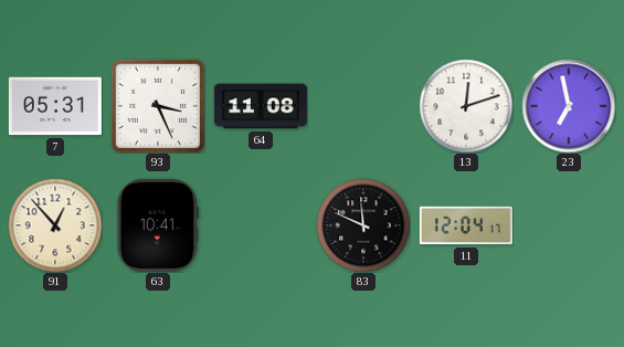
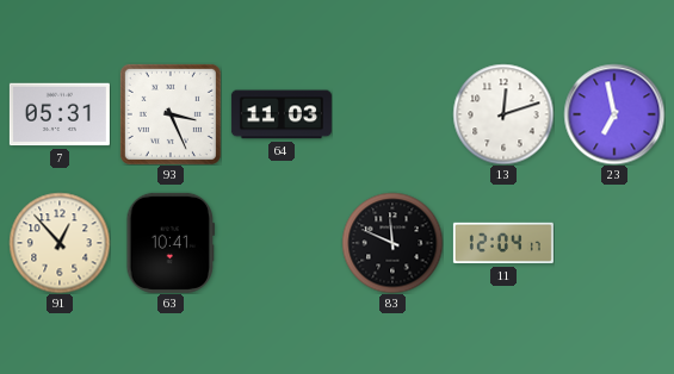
64: 11:08 -> 11:03
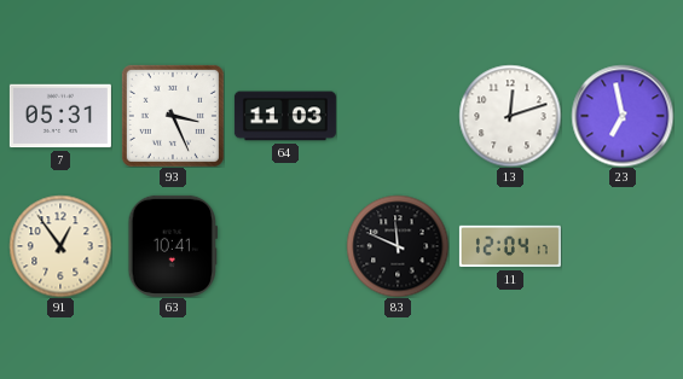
91: 12:53 -> 12:54
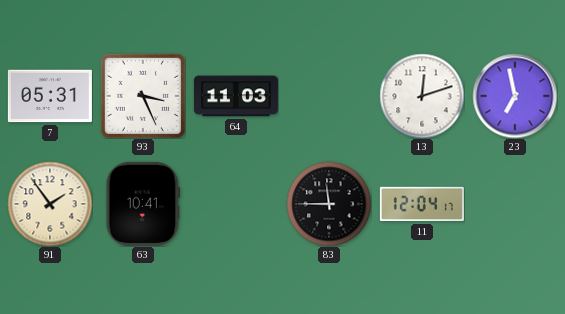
91: 12:54 -> 1:54
83: 11:49 -> 11:45
